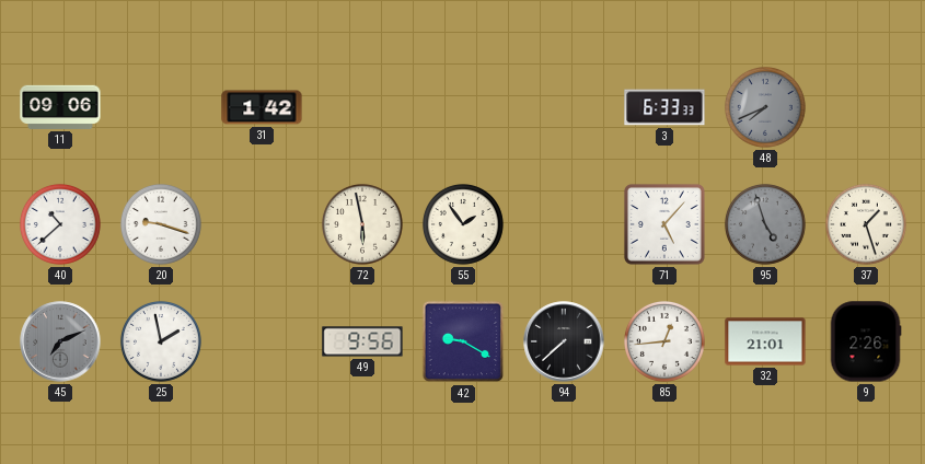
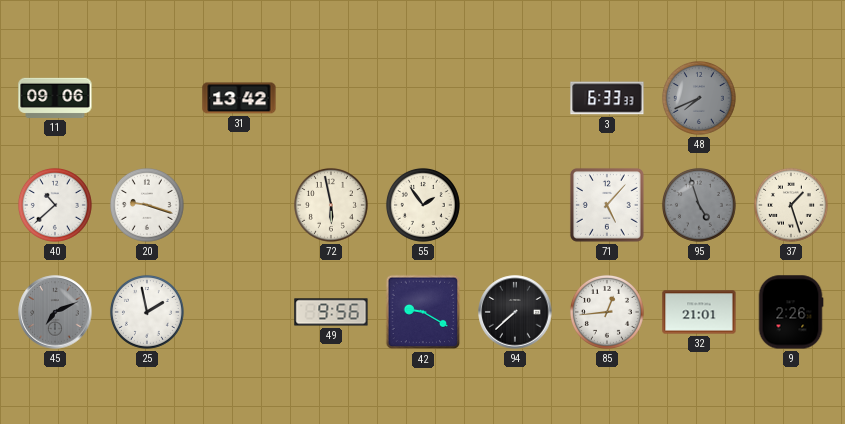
31: 1:42 -> 13:42
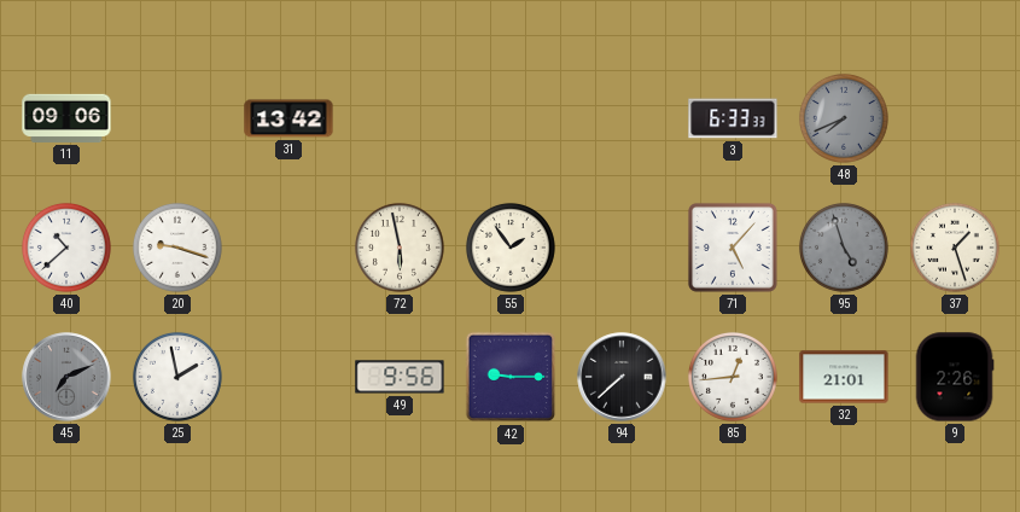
42: 9:20 -> 9:15
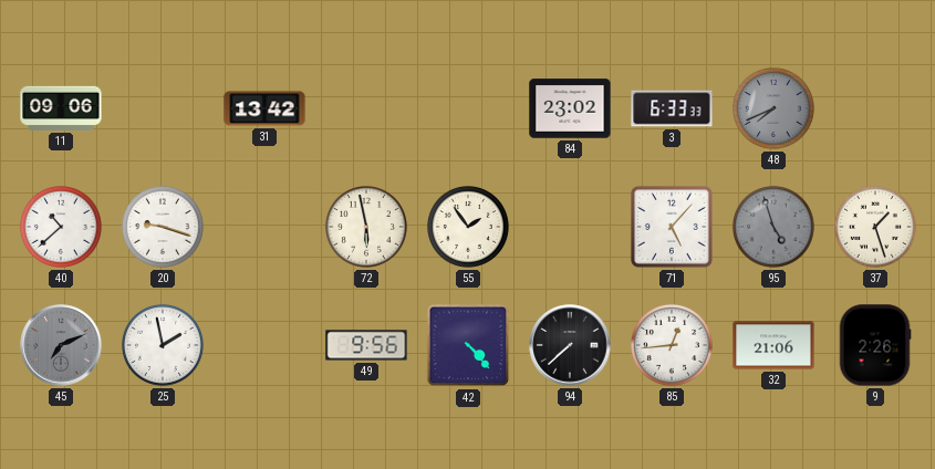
84: none -> 23:02
42: 9:15 -> 4:23
32: 21:01 -> 21:06
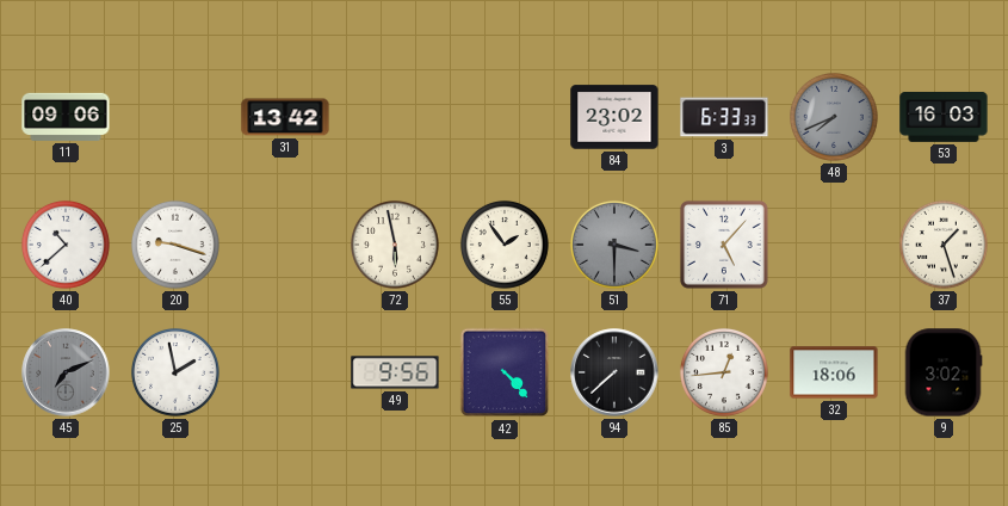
53: none -> 16:03
51: none -> 3:30
95: 4:57 -> none
32: 21:06 -> 18:06
9: 2:26 -> 3:02
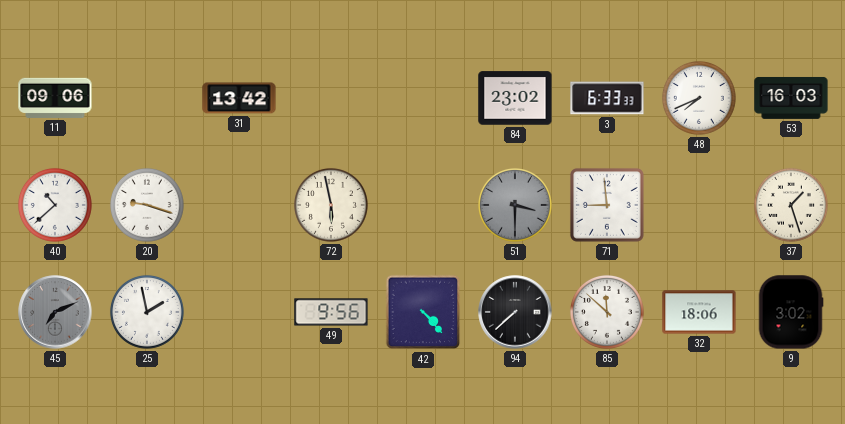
48 dial: grey -> white
55: 1:54 -> none
71: 5:07 -> 8:59
85: 12:44 -> 11:52
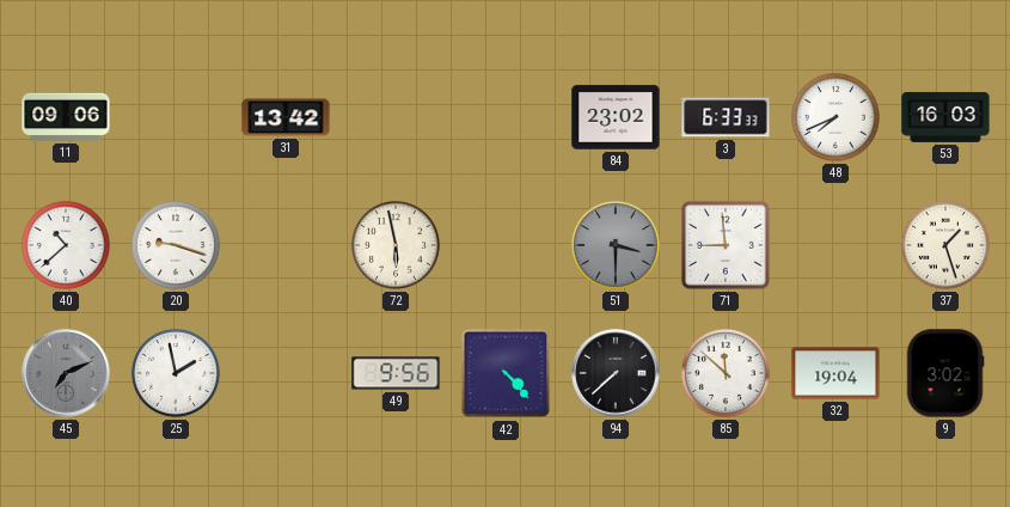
32: 18:06 -> 19:04
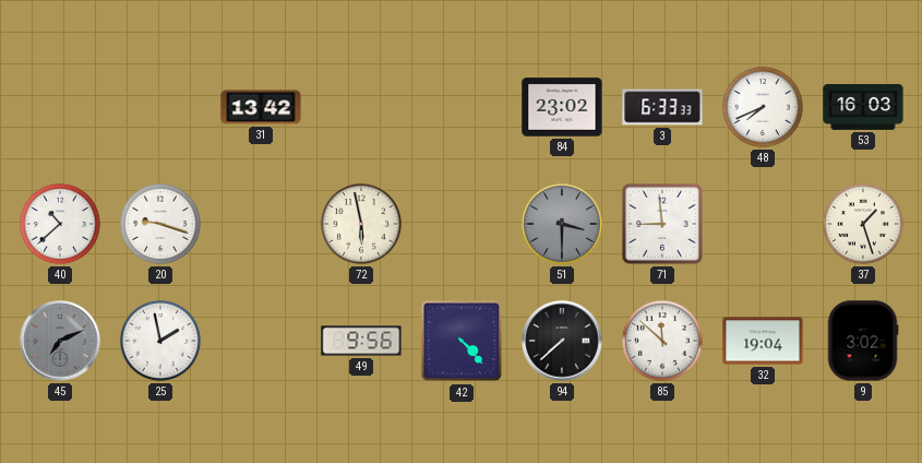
11: 09:06 -> none
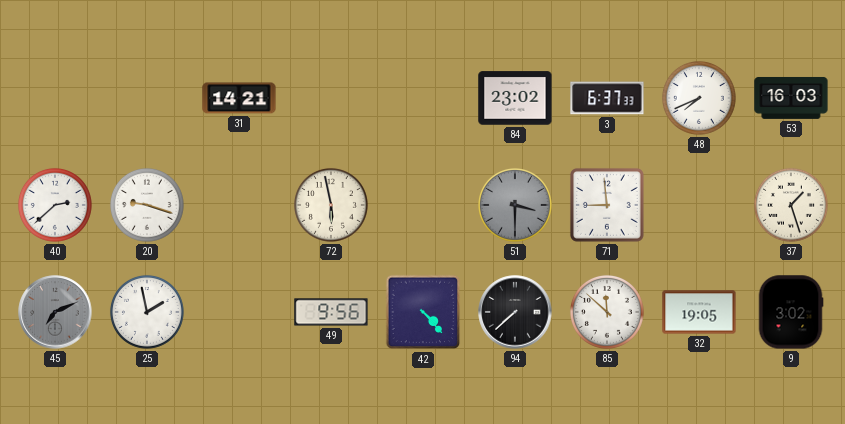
31: 13:42 -> 14:21
3: 6:33 -> 6:37
40: 10:38 -> 2:38
32: 19:04 -> 19:05
